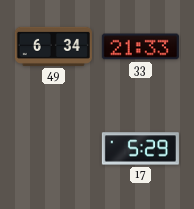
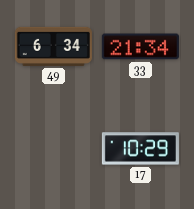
33: 21:33 -> 21:34
17: 5:29 -> 10:29
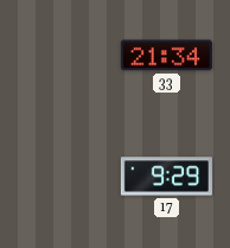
49: 6:34 -> none
17: 10:29 -> 9:29
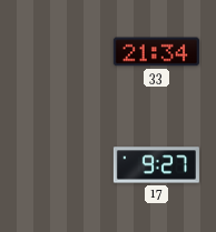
17: 9:29 -> 9:27
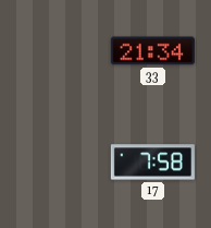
17: 9:27 -> 7:58
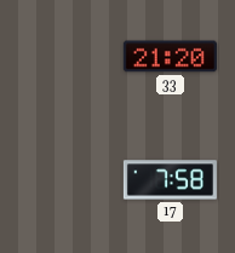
33: 21:34 -> 21:20
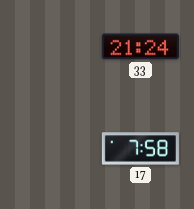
33: 21:20 -> 21:24
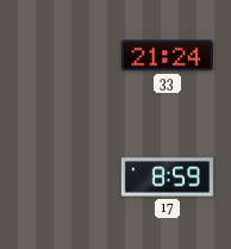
17: 7:58 -> 8:59
